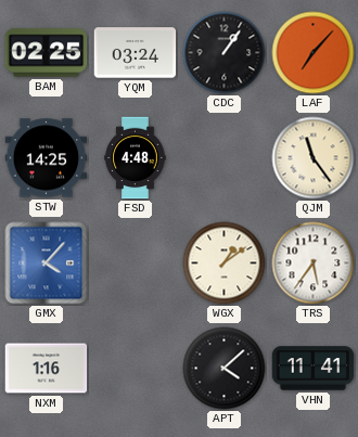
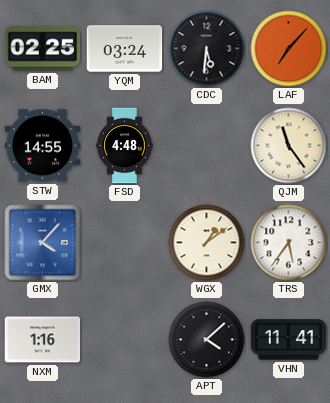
CDC: 1:06 -> 5:31
STW: 14:25 -> 14:55
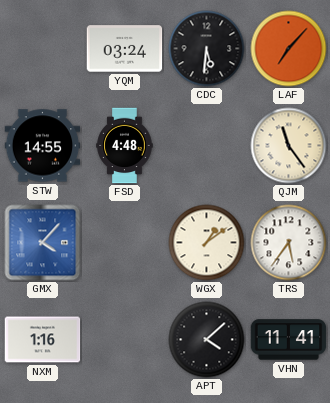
BAM: 02:25 -> none
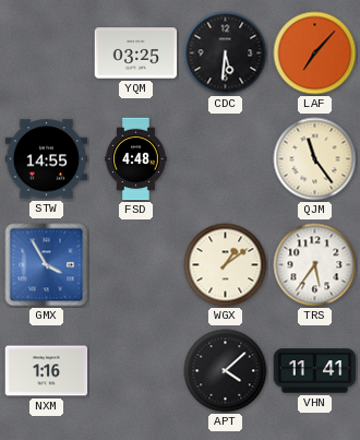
YQM: 03:24 -> 03:25
GMX: 4:07 -> 3:55
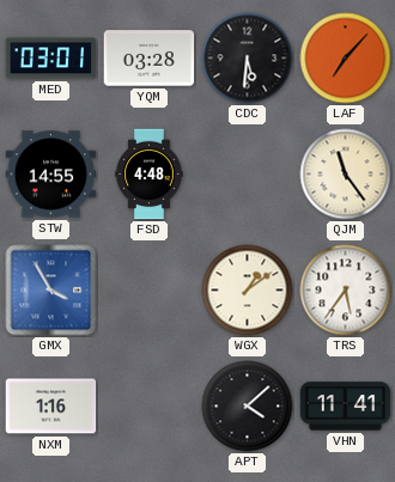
MED: none -> 03:01
YQM: 03:25 -> 03:28
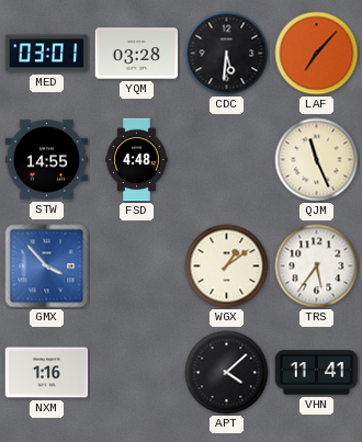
QJM: 11:24 -> 11:26
GMX: 3:55 -> 3:53
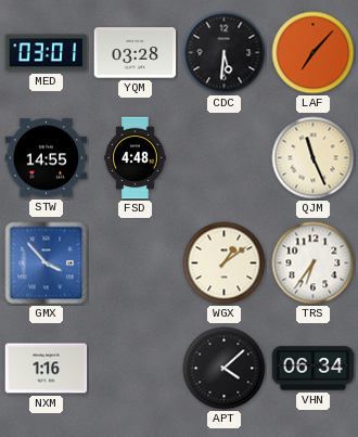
TRS: 5:36 -> 6:36
VHN: 11:41 -> 06:34
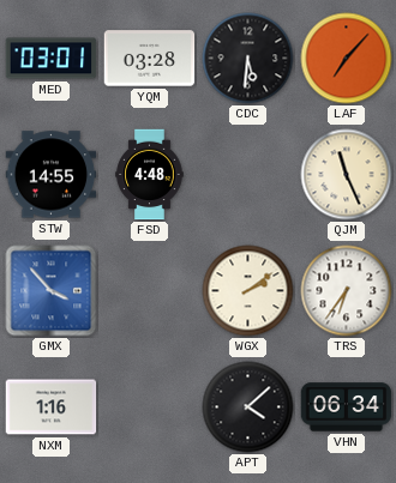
WGX: 1:09 -> 2:09
